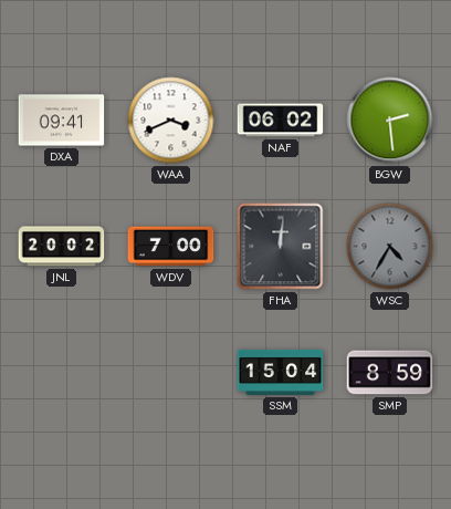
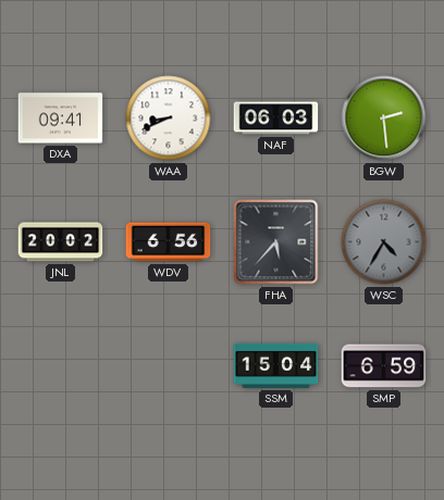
WAA: 3:41 -> 8:41
NAF: 06:02 -> 06:03
WDV: 7:00 -> 6:56
FHA: 12:01 -> 5:37
SMP: 8:59 -> 6:59
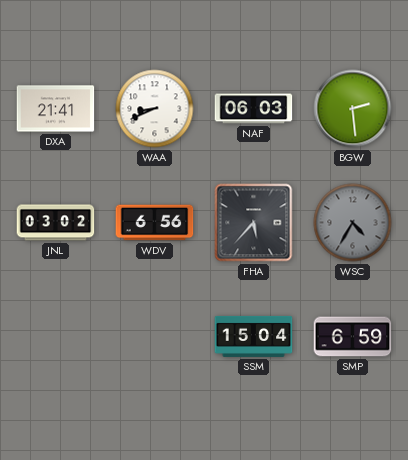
DXA: 09:41 -> 21:41
JNL: 20:02 -> 03:02
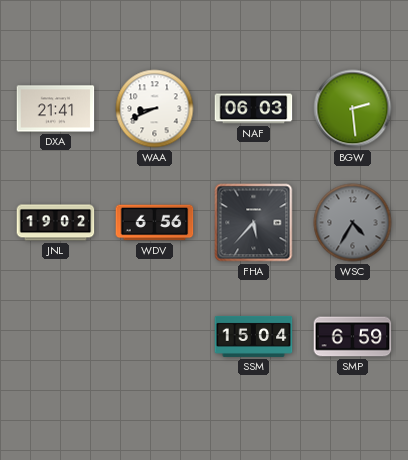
JNL: 03:02 -> 19:02
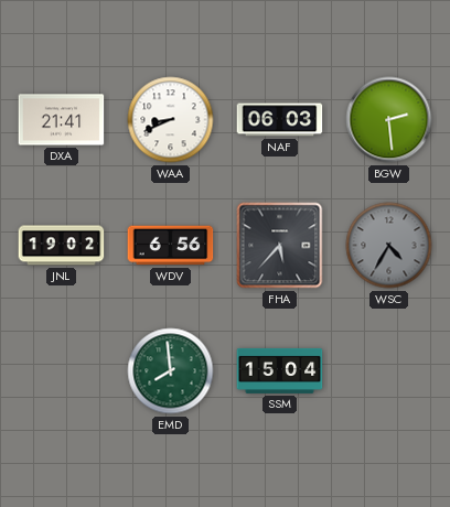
EMD: none -> 7:59
SMP: 6:59 -> none
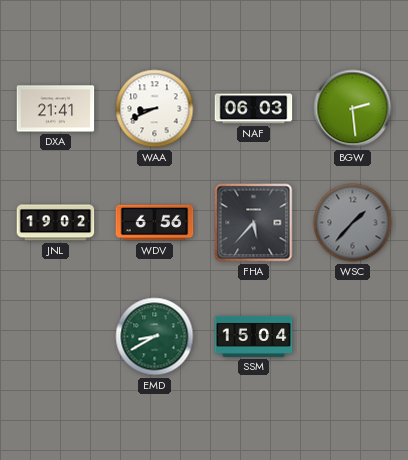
WSC: 4:35 -> 1:37
EMD: 7:59 -> 8:40
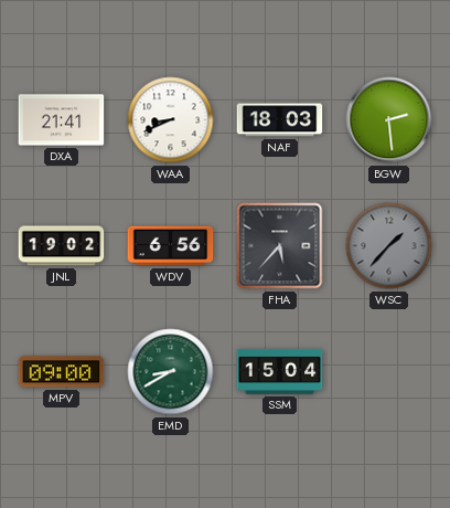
NAF: 06:03 -> 18:03
MPV: none -> 09:00
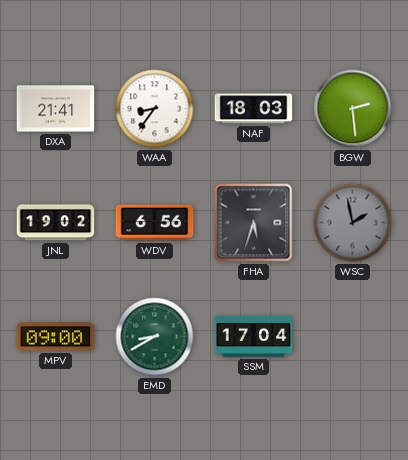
WAA: 8:41 -> 8:36
FHA: 5:37 -> 5:33
WSC: 1:37 -> 1:58
SSM: 15:04 -> 17:04
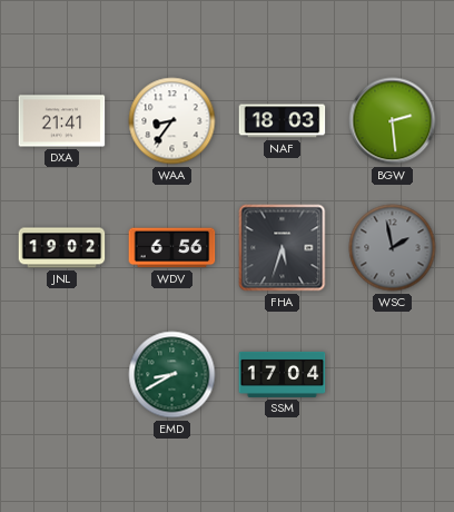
MPV: 09:00 -> none
